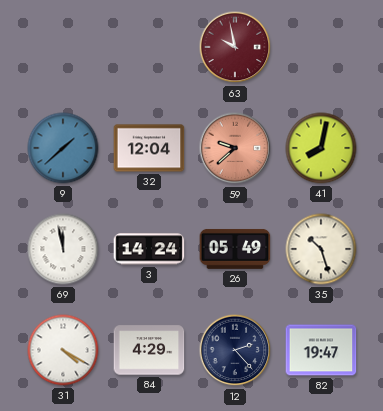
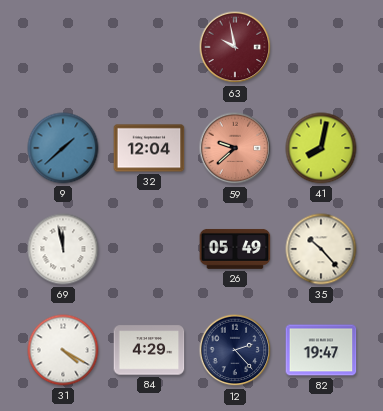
3: 14:24 -> none
35: 10:27 -> 10:23
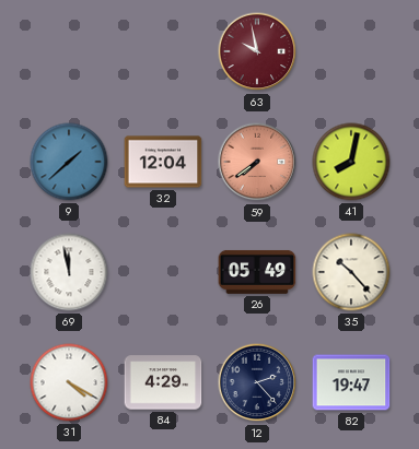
59: 9:38 -> 7:39
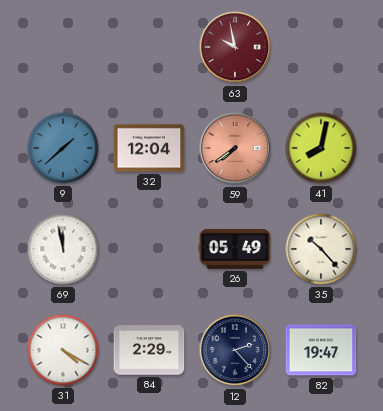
84: 4:29 -> 2:29
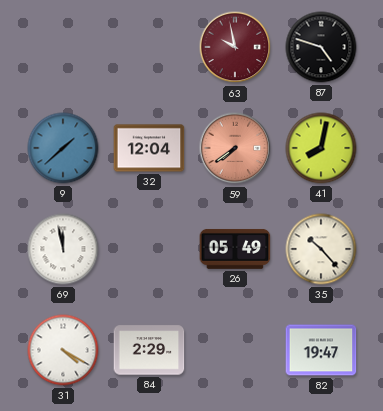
87: none -> 4:48
12: 2:23 -> none
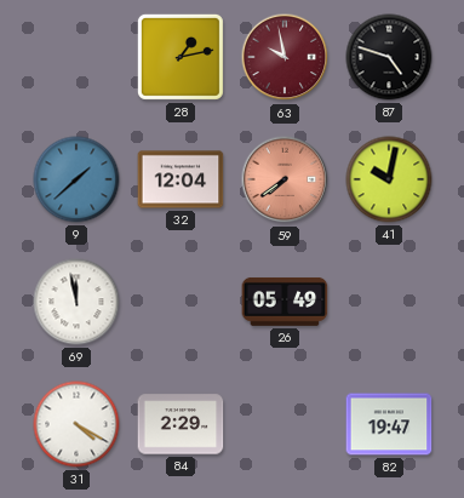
28: none -> 1:13
41: 8:02 -> 10:02
35: 10:23 -> none
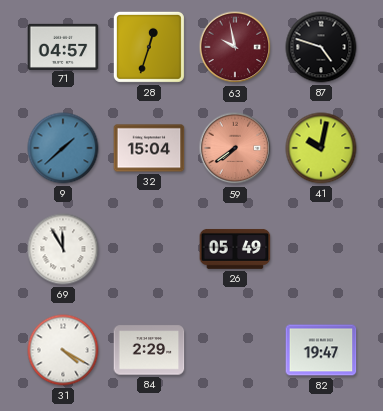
71: none -> 04:57
28: 1:13 -> 12:33
32: 12:04 -> 15:04
69: 11:58 -> 11:55
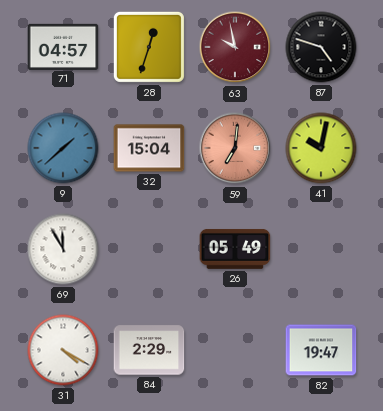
59: 7:39 -> 7:01
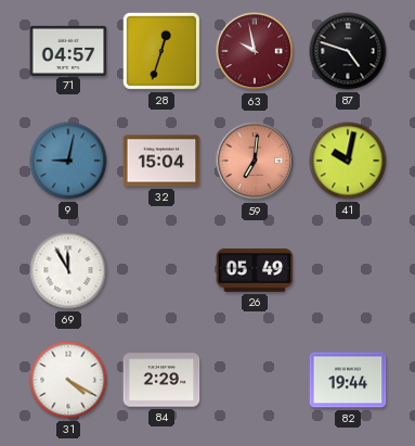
9: 1:38 -> 9:02
82: 19:47 -> 19:44
